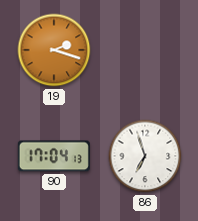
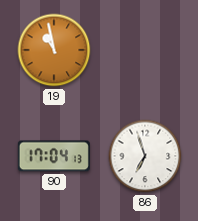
19: 2:18 -> 10:58
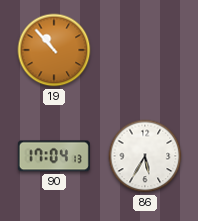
19: 10:58 -> 10:53
86: 6:57 -> 5:35
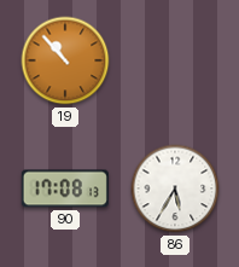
90: 17:04 -> 17:08
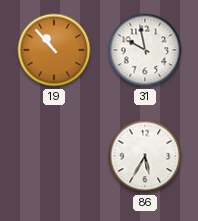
31: none -> 9:58
90: 17:08 -> none
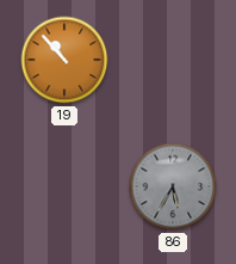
31: 9:58 -> none
86 dial: white -> grey
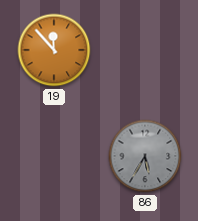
19: 10:53 -> 11:53
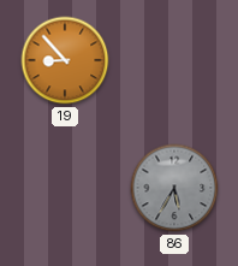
19: 11:53 -> 8:53
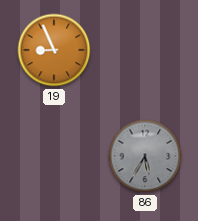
19: 8:53 -> 8:56
